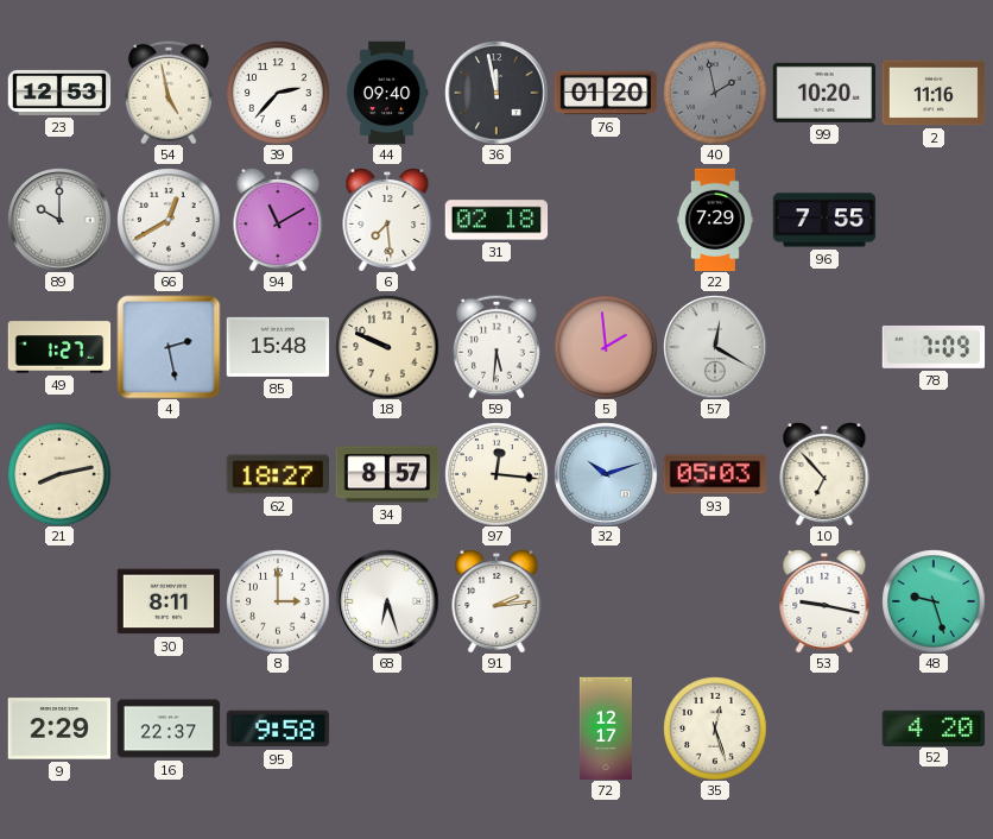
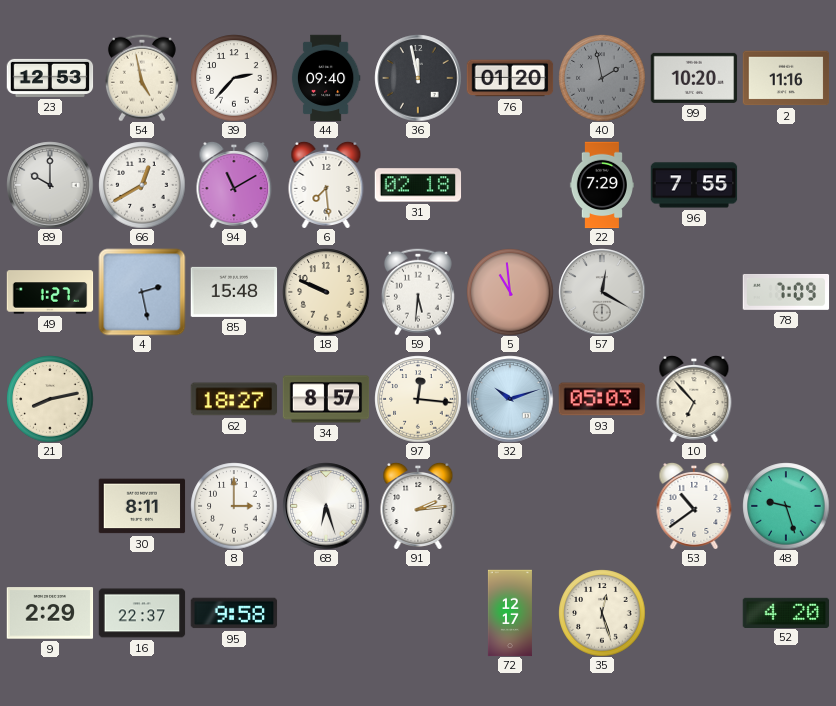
5: 1:59 -> 10:59
53: 9:17 -> 10:39
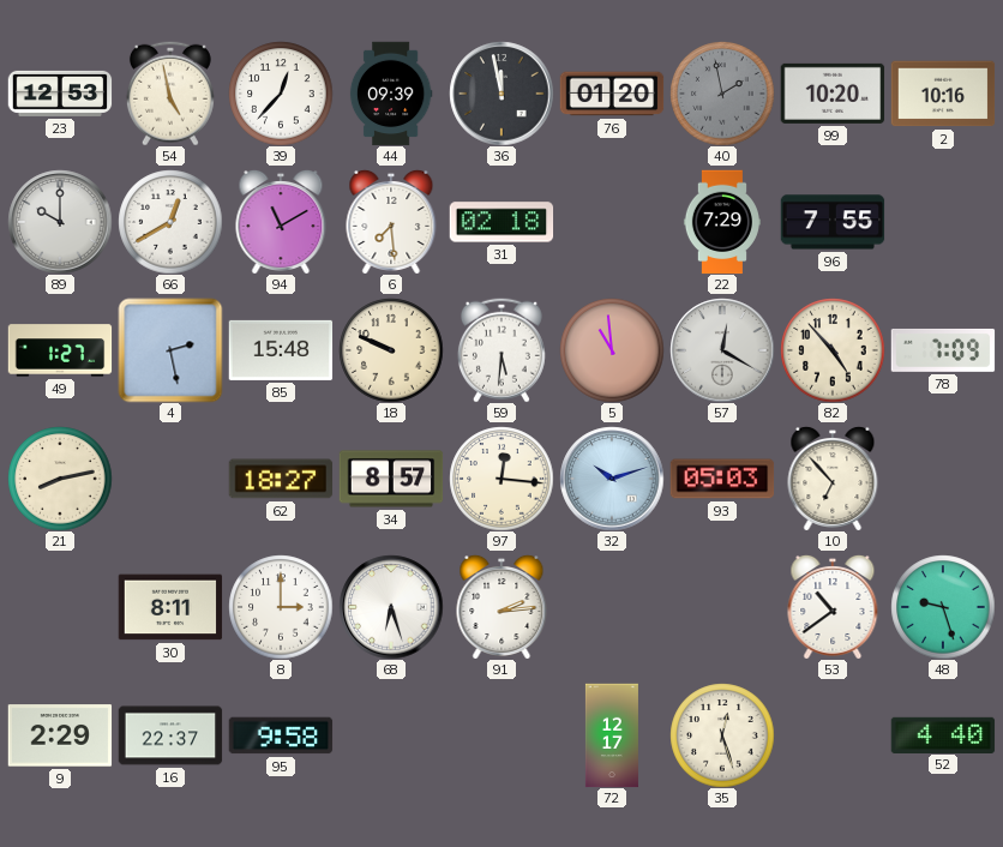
39: 2:37 -> 12:37
44: 09:40 -> 09:39
2: 11:16 -> 10:16
82: none -> 4:53
52: 4:20 -> 4:40
